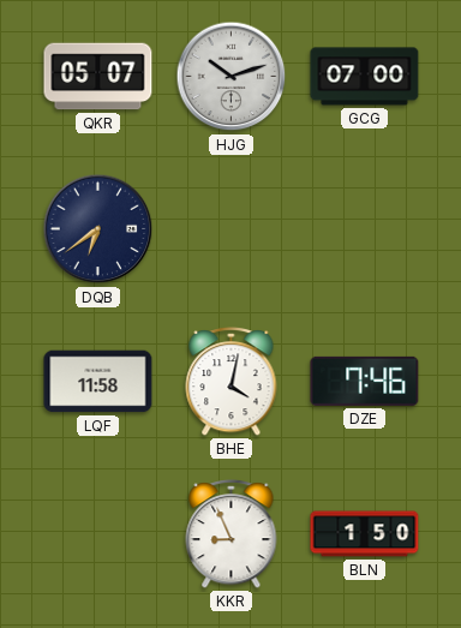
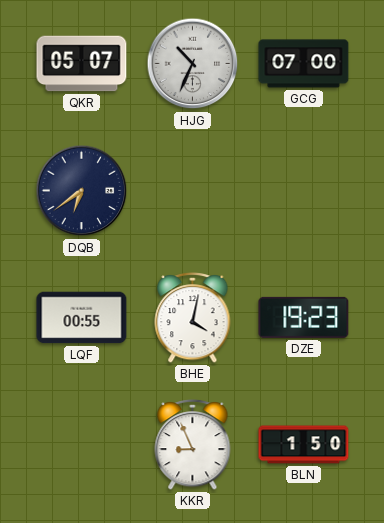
HJG: 10:12 -> 10:34
LQF: 11:58 -> 00:55
DZE: 7:46 -> 19:23
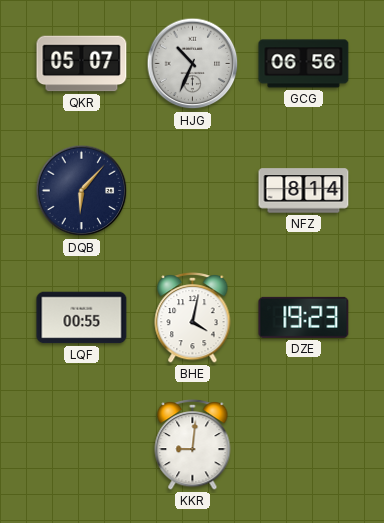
GCG: 07:00 -> 06:56
DQB: 6:39 -> 6:07
NFZ: none -> 8:14
KKR: 8:56 -> 9:01
BLN: 1:50 -> none
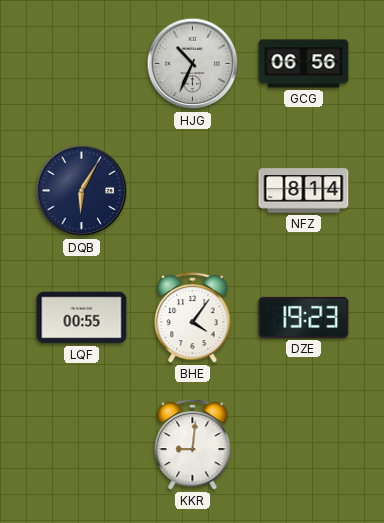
QKR: 05:07 -> none
DQB: 6:07 -> 6:05
BHE: 4:02 -> 4:06
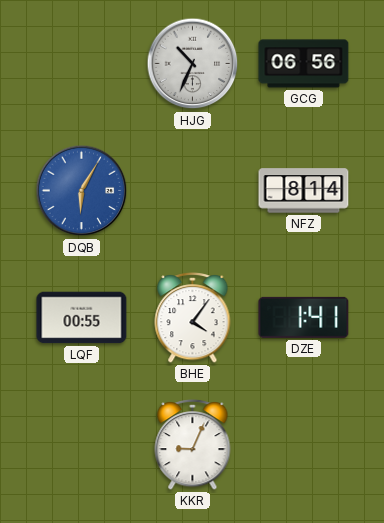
DQB dial: navy -> blue
DZE: 19:23 -> 1:41
KKR: 9:01 -> 9:04
